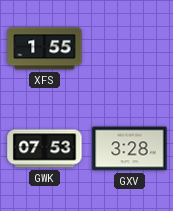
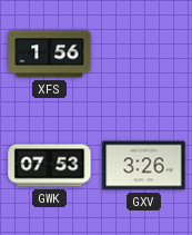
XFS: 1:55 -> 1:56
GXV: 3:28 -> 3:26
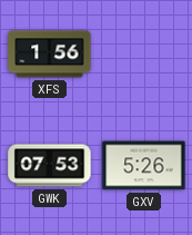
GXV: 3:26 -> 5:26
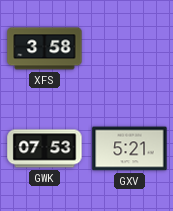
XFS: 1:56 -> 3:58
GXV: 5:26 -> 5:21
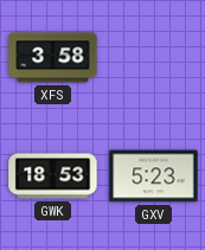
GWK: 07:53 -> 18:53
GXV: 5:21 -> 5:23
